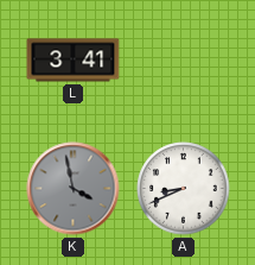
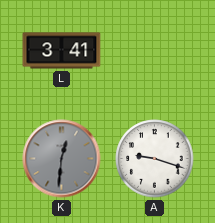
K: 3:58 -> 12:31
A: 8:41 -> 9:18
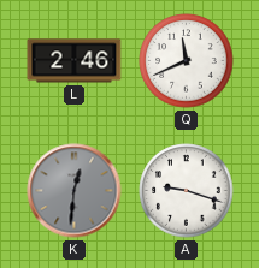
L: 3:41 -> 2:46
Q: none -> 11:41
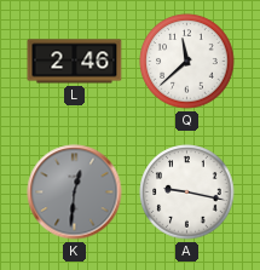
Q: 11:41 -> 11:38
A: 9:18 -> 9:17
